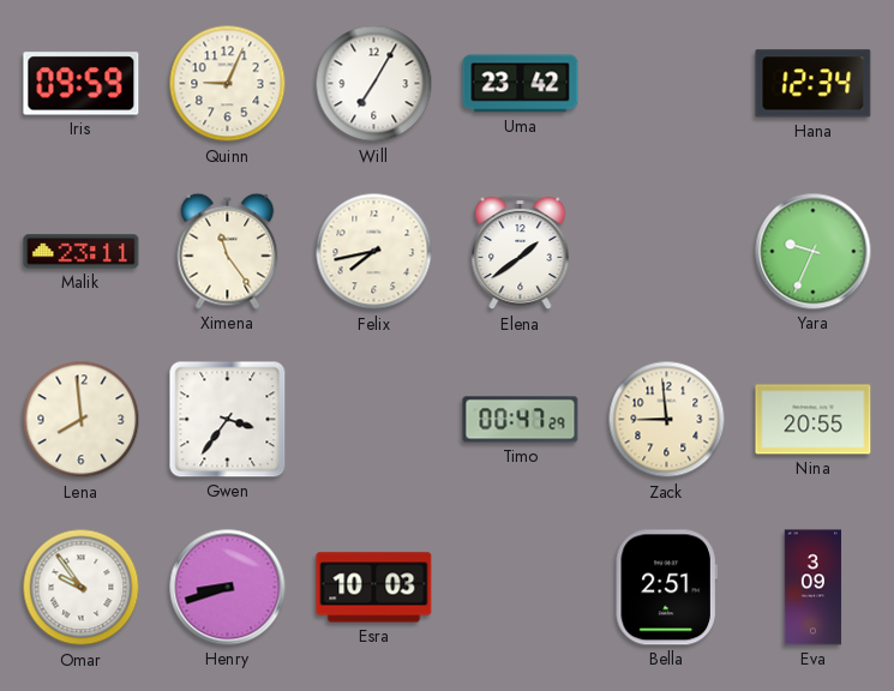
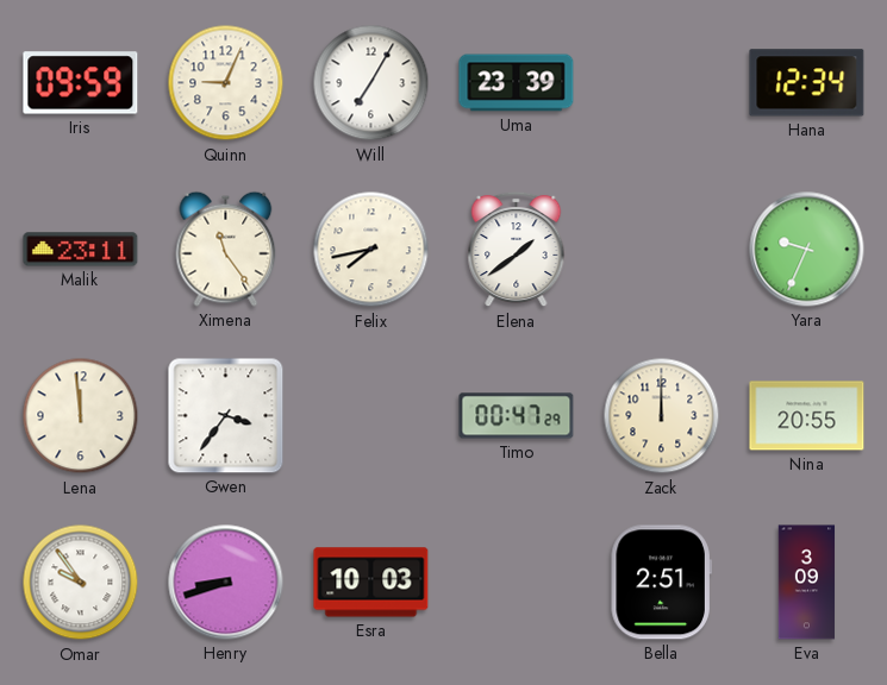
Uma: 23:42 -> 23:39
Lena: 7:59 -> 11:59
Zack: 8:59 -> 12:00
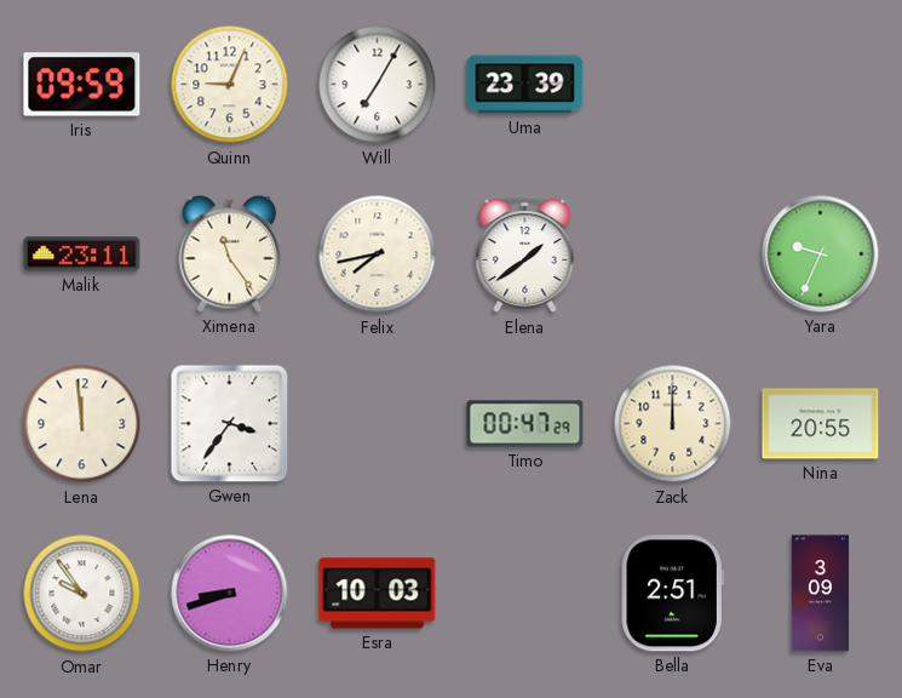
Hana: 12:34 -> none
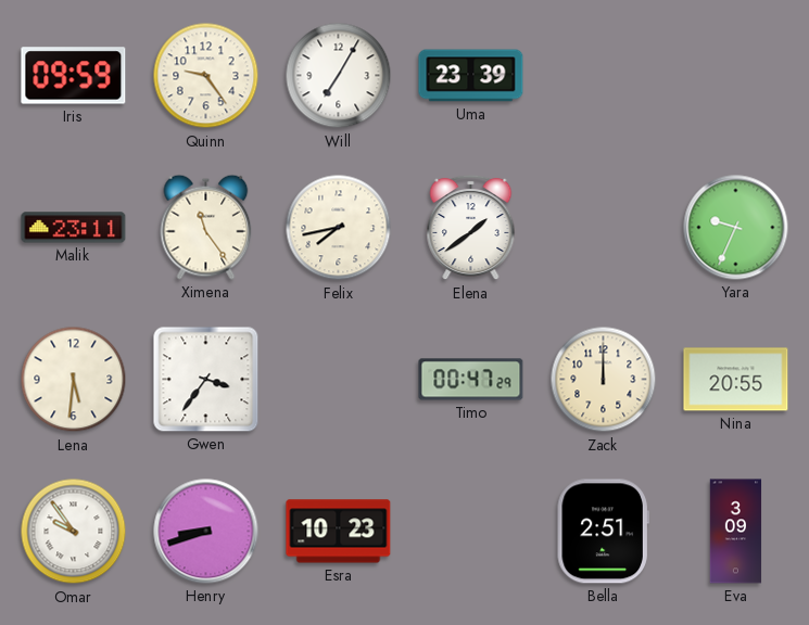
Quinn: 9:04 -> 9:24
Lena: 11:59 -> 5:31
Esra: 10:03 -> 10:23
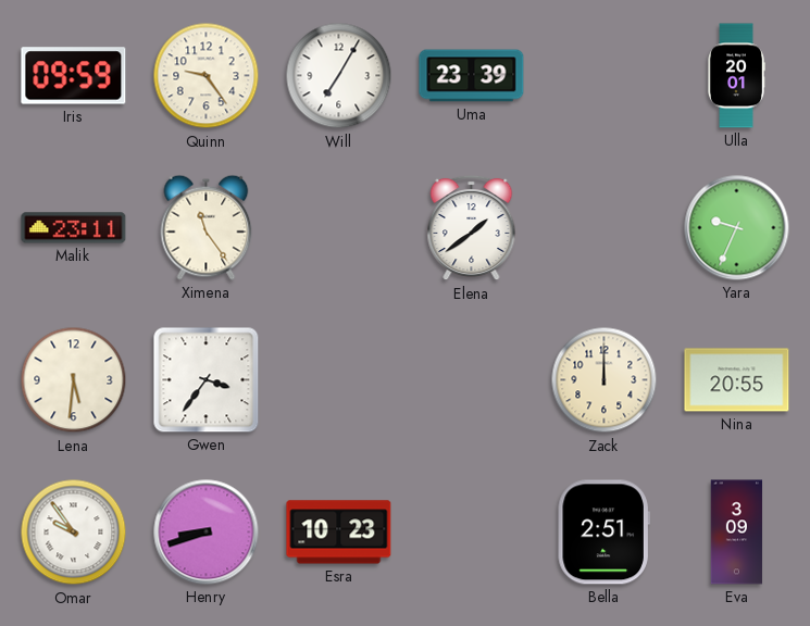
Ulla: none -> 20:01
Felix: 7:43 -> none
Timo: 00:47 -> none
